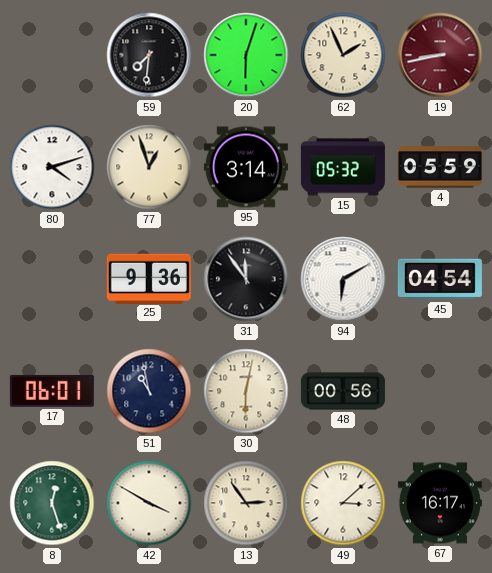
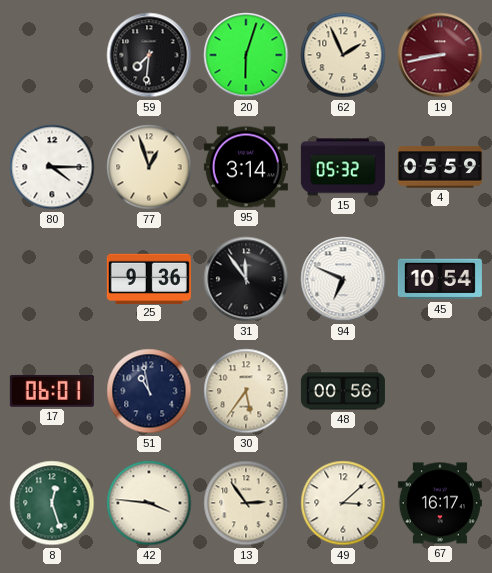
80: 4:12 -> 4:15
94: 6:10 -> 6:49
45: 04:54 -> 10:54
30: 6:02 -> 5:36
42: 3:50 -> 3:46
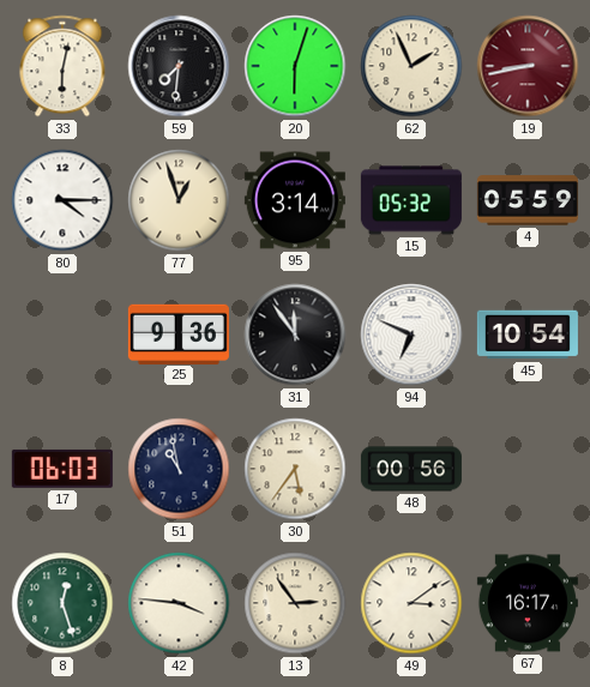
33: none -> 6:02
17: 06:01 -> 06:03
49: 3:08 -> 3:09
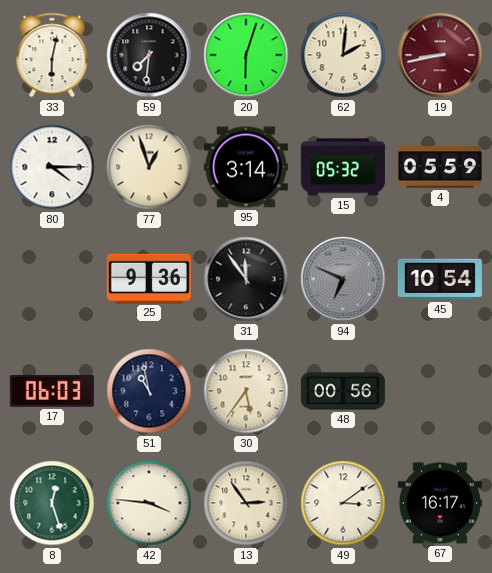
62: 1:56 -> 2:01
94 dial: white -> grey
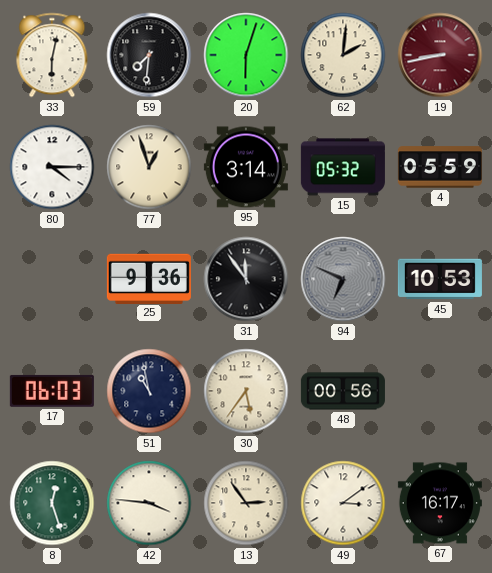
45: 10:54 -> 10:53
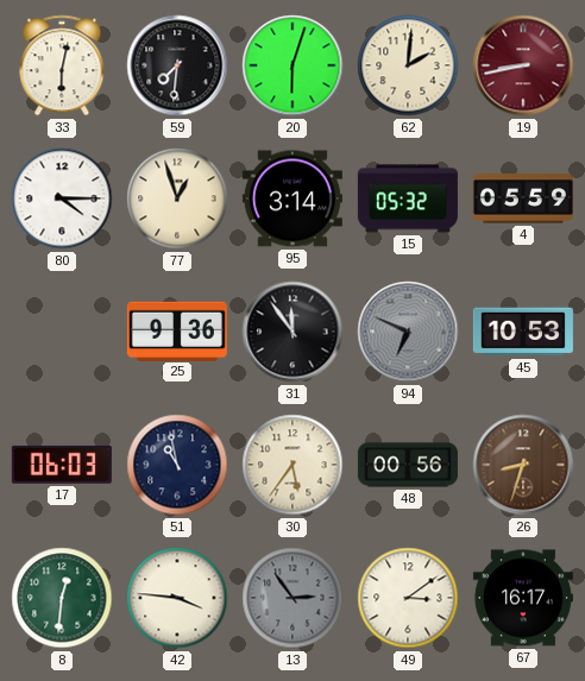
26: none -> 8:33
8: 12:27 -> 12:31
13 dial: cream -> grey
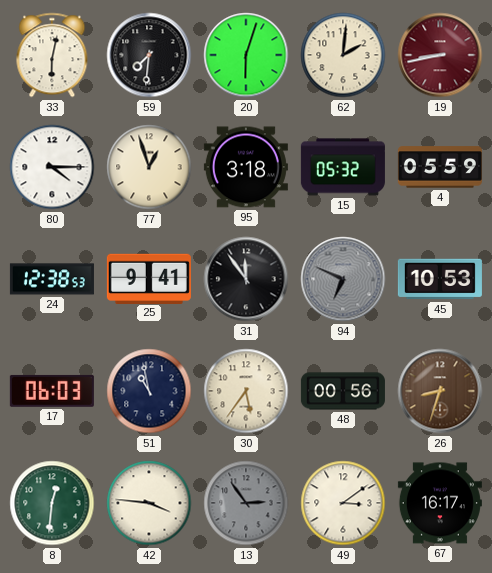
95: 3:14 -> 3:18
24: none -> 12:38
25: 9:36 -> 9:41
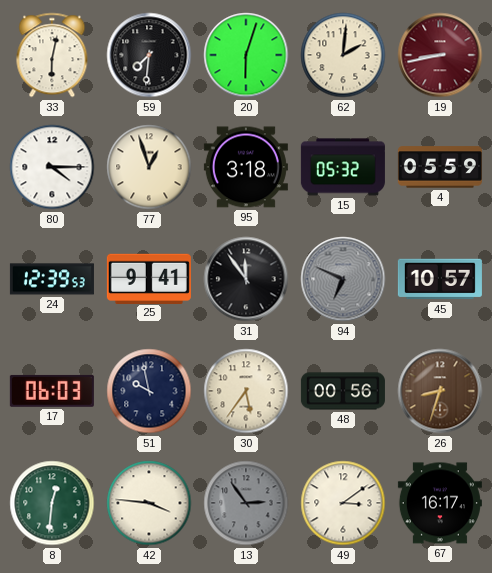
24: 12:38 -> 12:39
45: 10:53 -> 10:57
51: 10:58 -> 9:58
